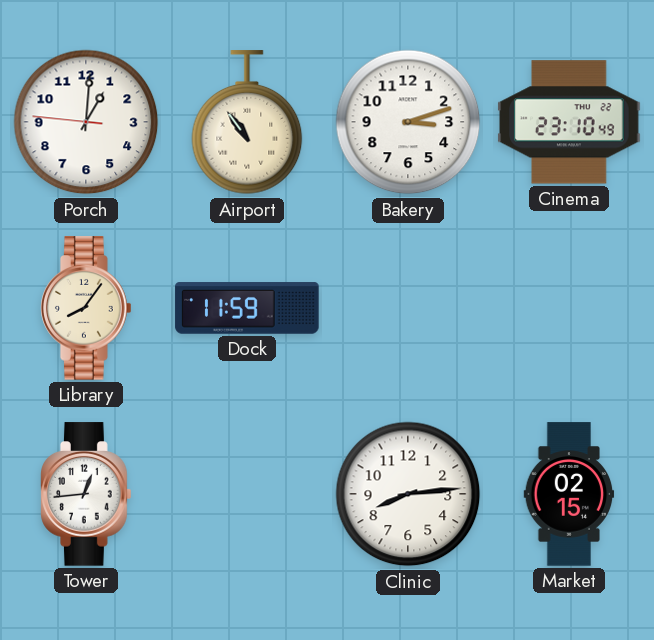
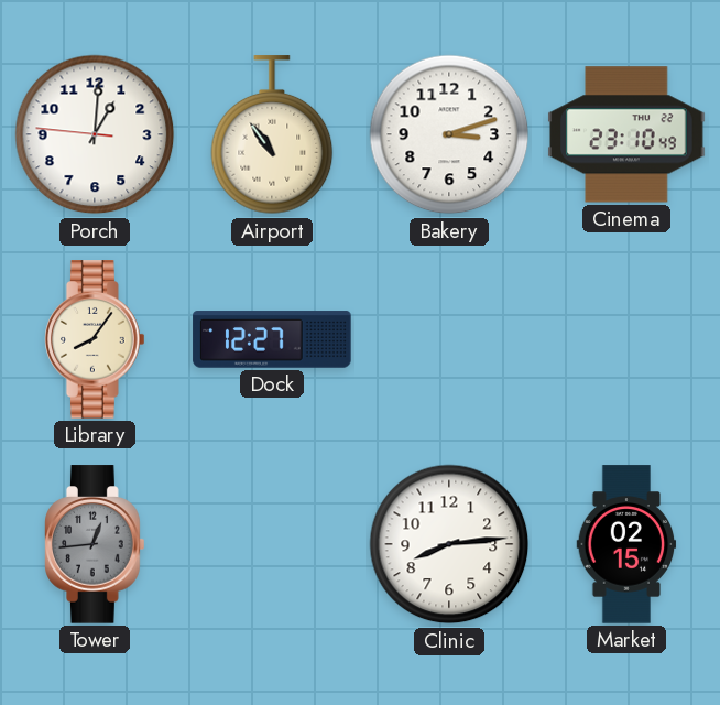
Dock: 11:59 -> 12:27
Tower dial: white -> grey
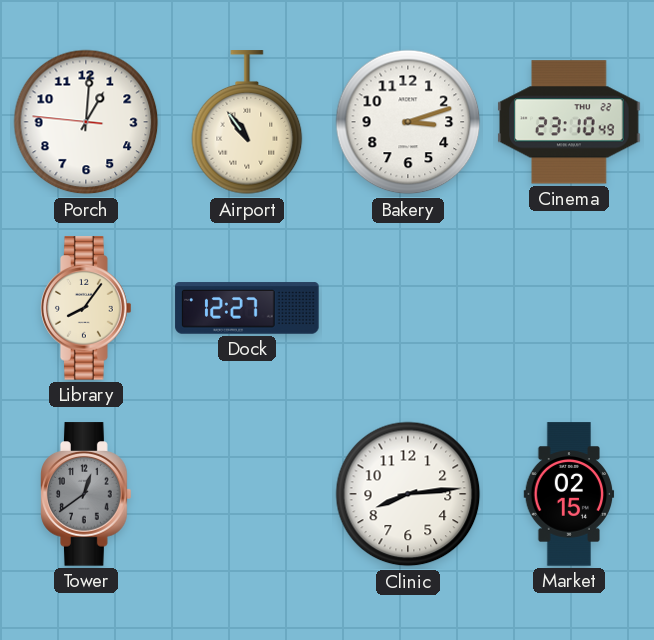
Tower: 12:44 -> 12:39
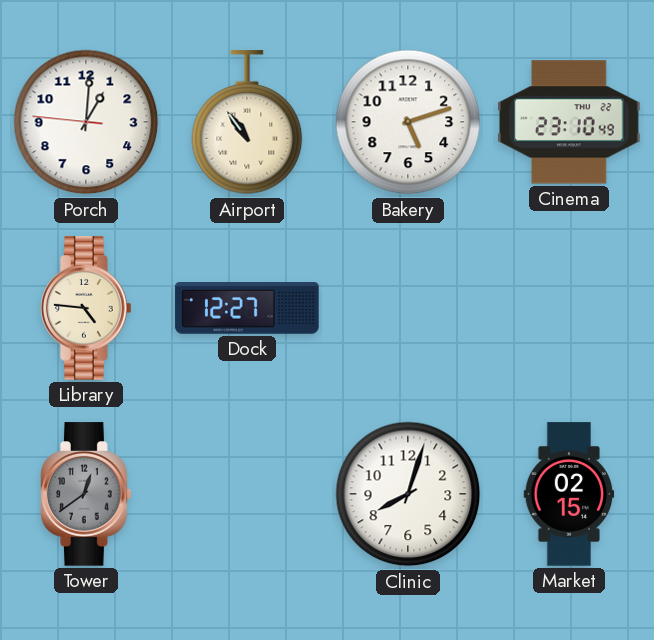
Bakery: 3:12 -> 5:12
Library: 8:06 -> 4:46
Clinic: 8:14 -> 8:03
